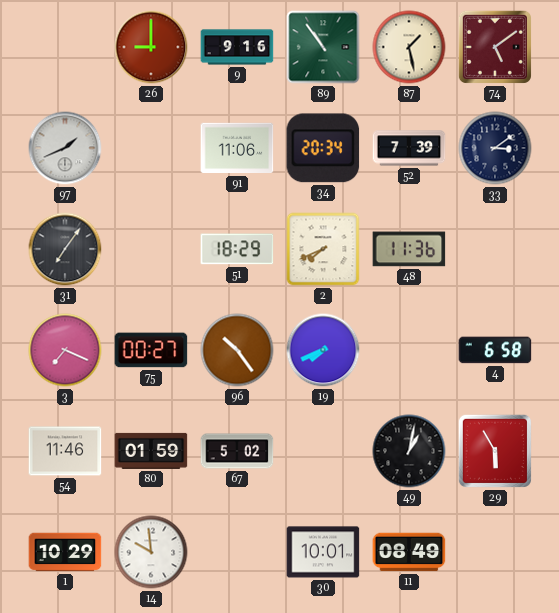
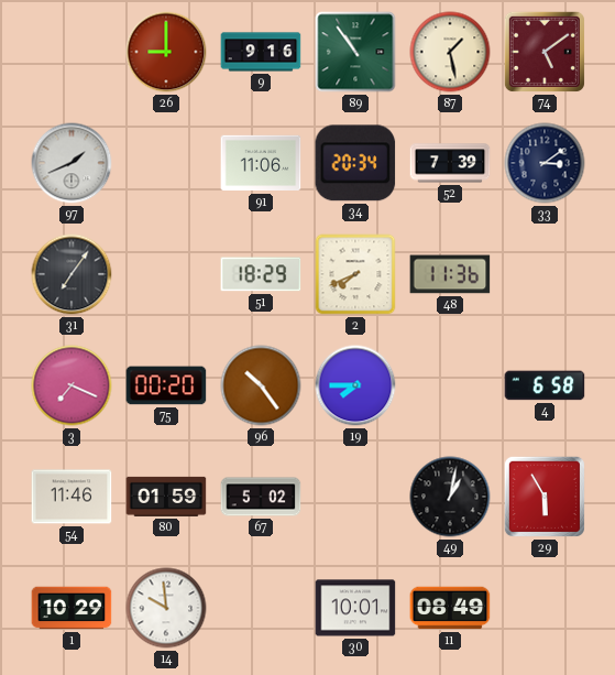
75: 00:27 -> 00:20
19: 7:41 -> 7:45
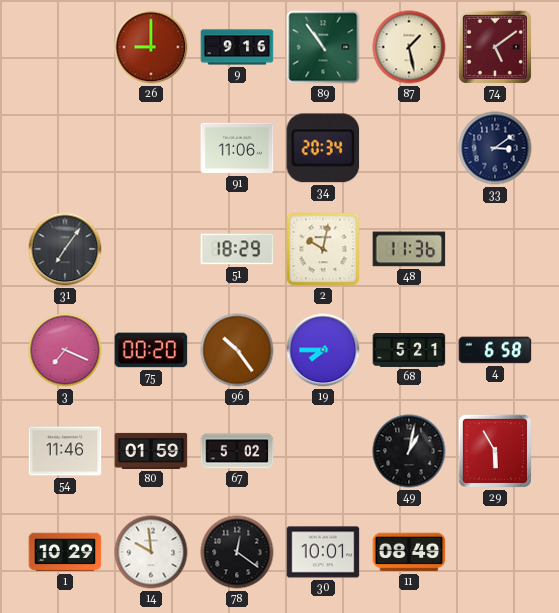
97: 1:41 -> none
52: 7:39 -> none
2: 7:41 -> 10:02
68: none -> 5:21
78: none -> 12:21
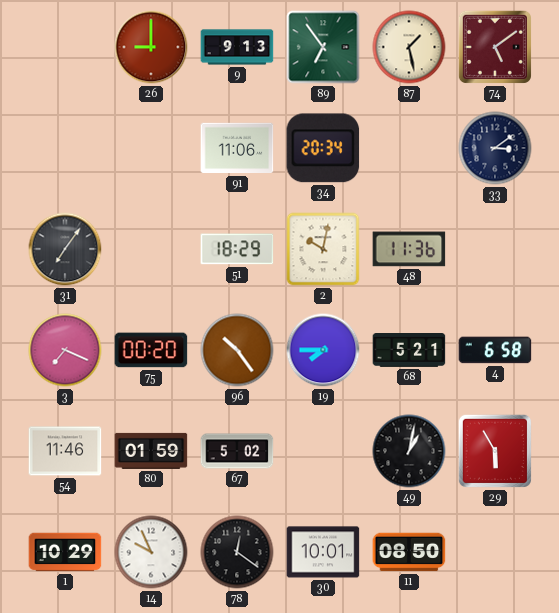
9: 9:16 -> 9:13
89: 10:54 -> 6:54
14: 9:59 -> 9:56
11: 08:49 -> 08:50
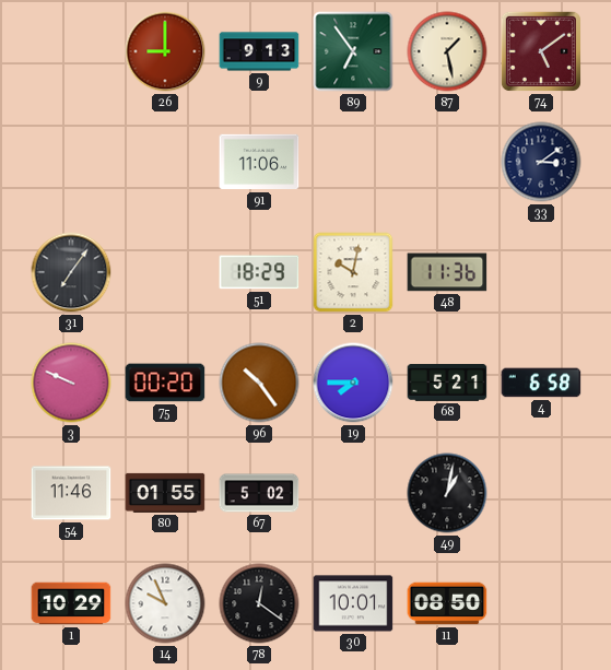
34: 20:34 -> none
3: 7:19 -> 9:49
80: 01:59 -> 01:55
29: 5:55 -> none
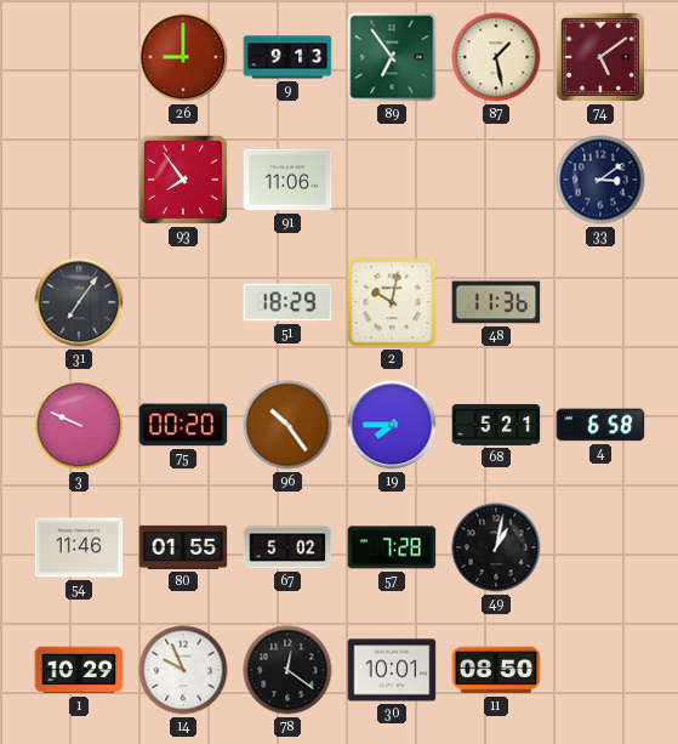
93: none -> 7:54
57: none -> 7:28
